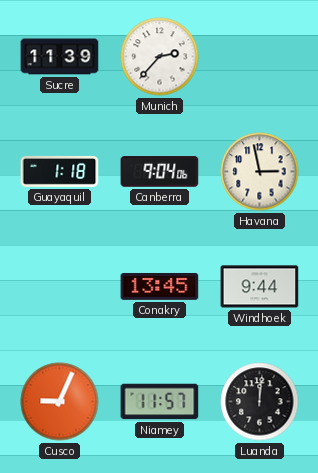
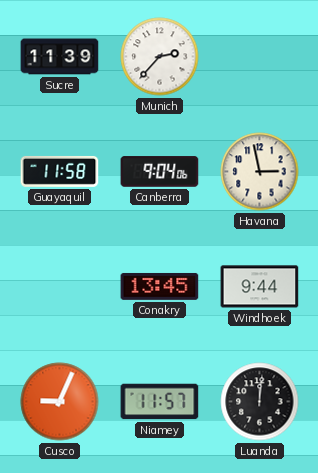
Guayaquil: 1:18 -> 11:58
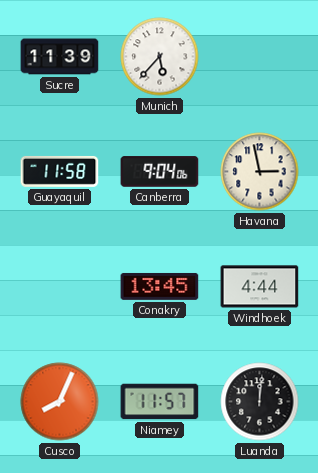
Munich: 2:37 -> 5:37
Windhoek: 9:44 -> 4:44
Cusco: 9:04 -> 8:04
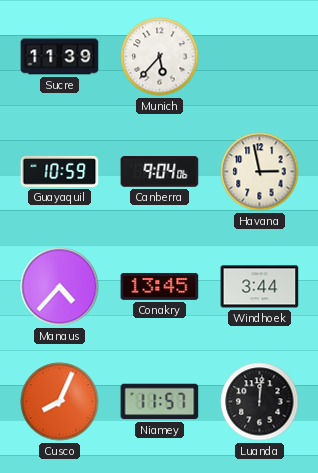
Guayaquil: 11:58 -> 10:59
Manaus: none -> 4:37
Windhoek: 4:44 -> 3:44
